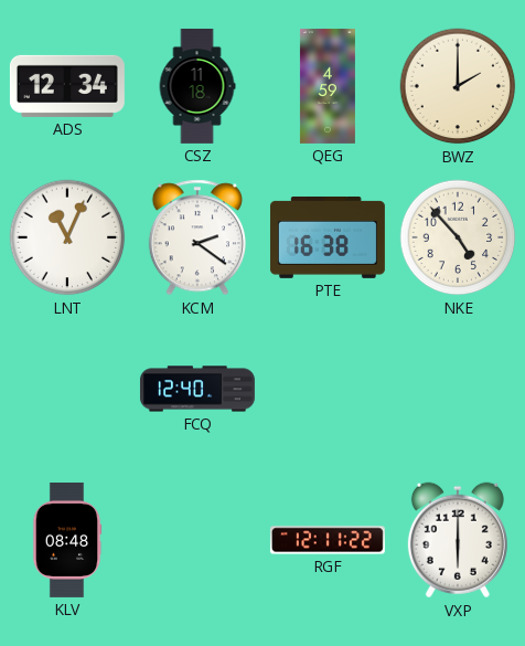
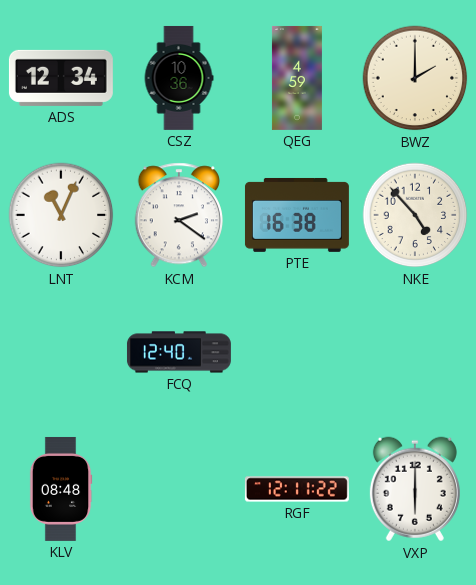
CSZ: 11:18 -> 10:36
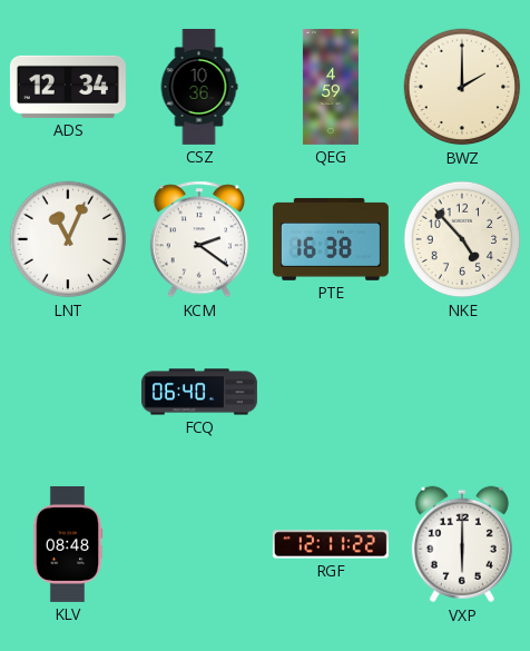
FCQ: 12:40 -> 06:40
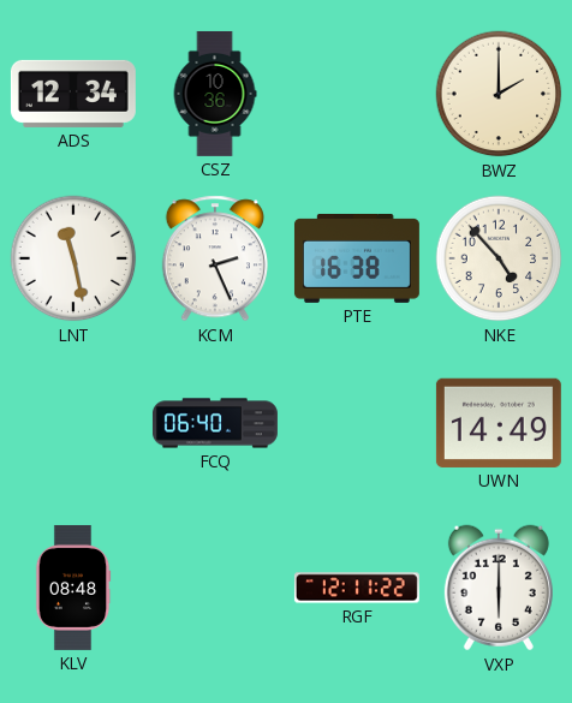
QEG: 4:59 -> none
LNT: 11:04 -> 11:28
KCM: 2:21 -> 2:26
UWN: none -> 14:49
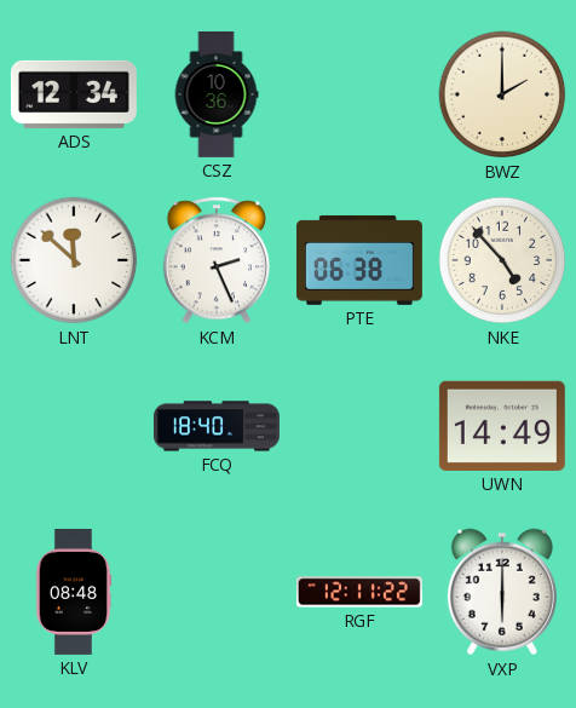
LNT: 11:28 -> 11:52
PTE: 16:38 -> 06:38
FCQ: 06:40 -> 18:40
